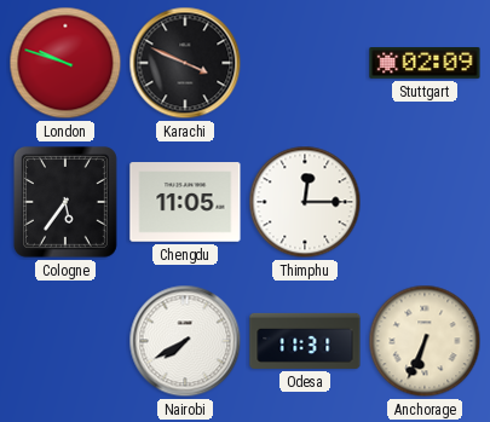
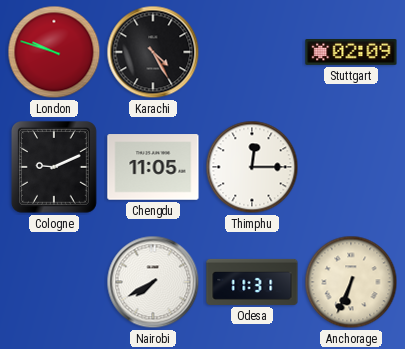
Karachi: 3:49 -> 4:25
Cologne: 5:36 -> 9:11
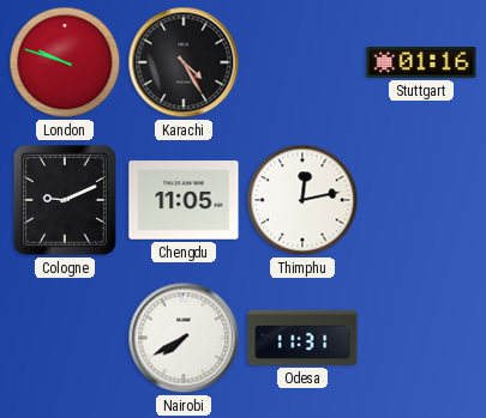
Stuttgart: 02:09 -> 01:16
Thimphu: 12:15 -> 12:13
Anchorage: 6:34 -> none
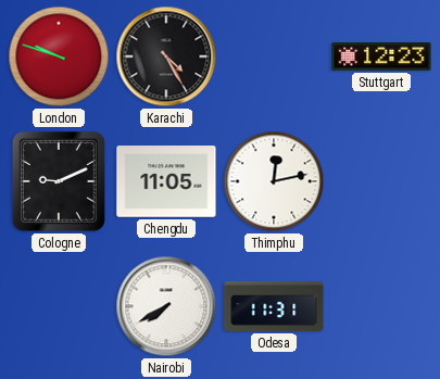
Stuttgart: 01:16 -> 12:23
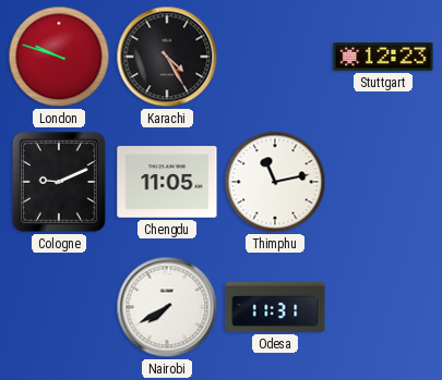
Thimphu: 12:13 -> 11:13
